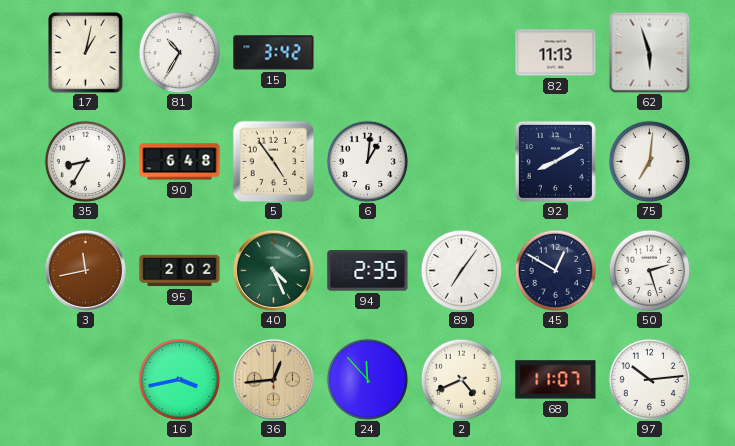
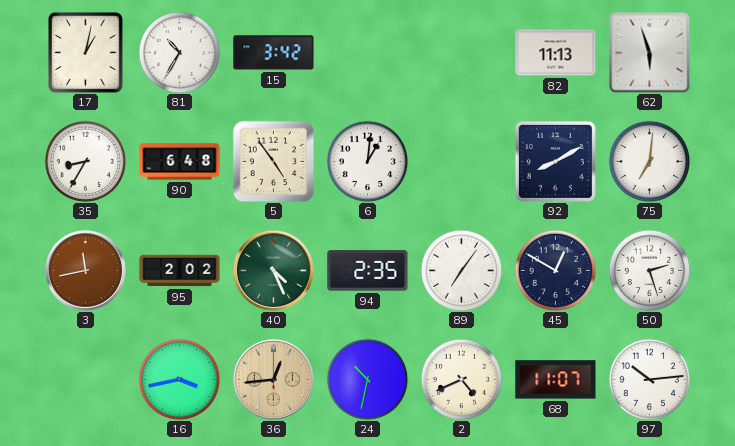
24: 11:53 -> 10:32
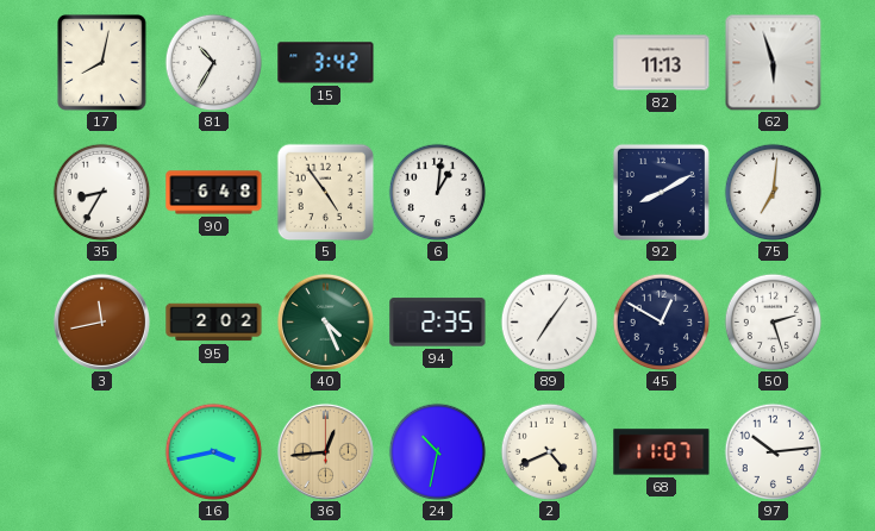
17: 1:02 -> 8:02
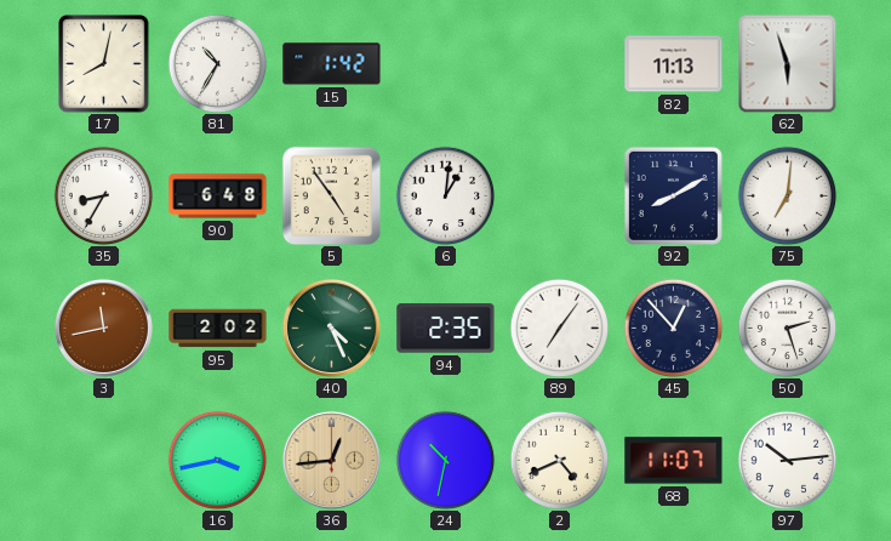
15: 3:42 -> 1:42
45: 12:50 -> 12:53
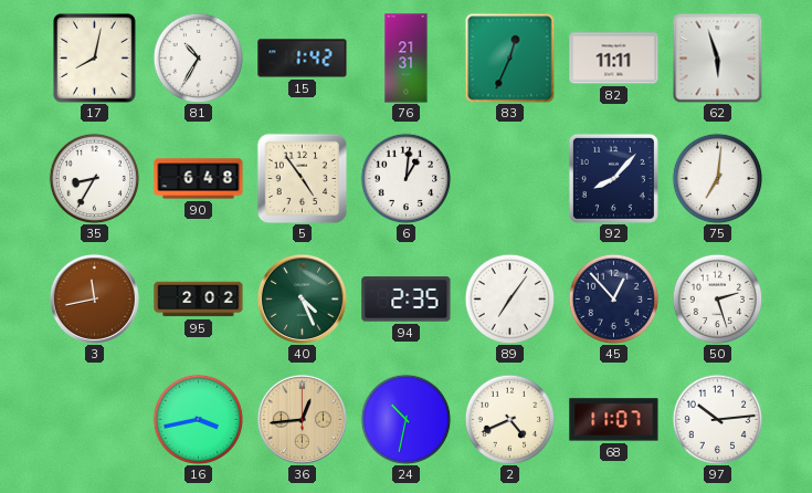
76: none -> 21:31
83: none -> 12:34
82: 11:13 -> 11:11
92: 8:10 -> 8:07
